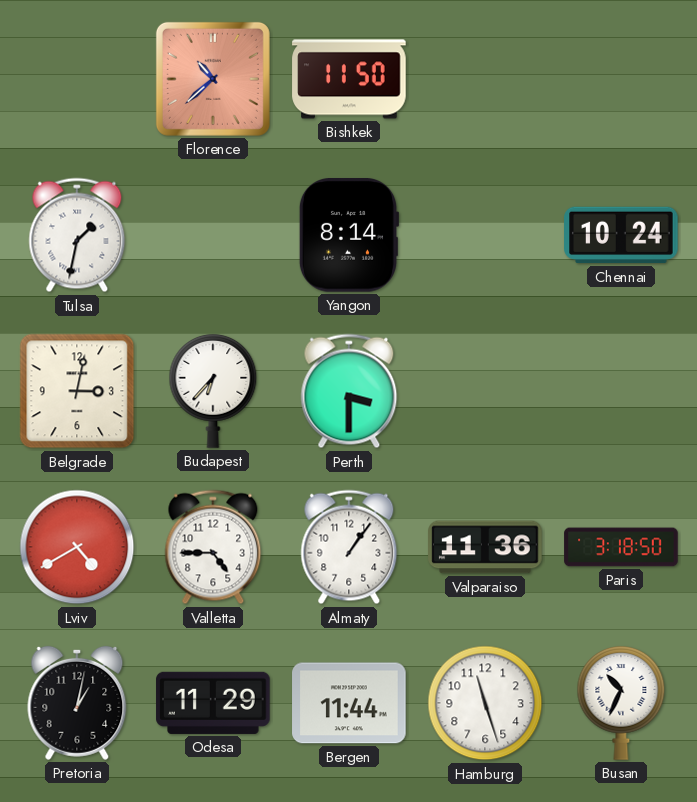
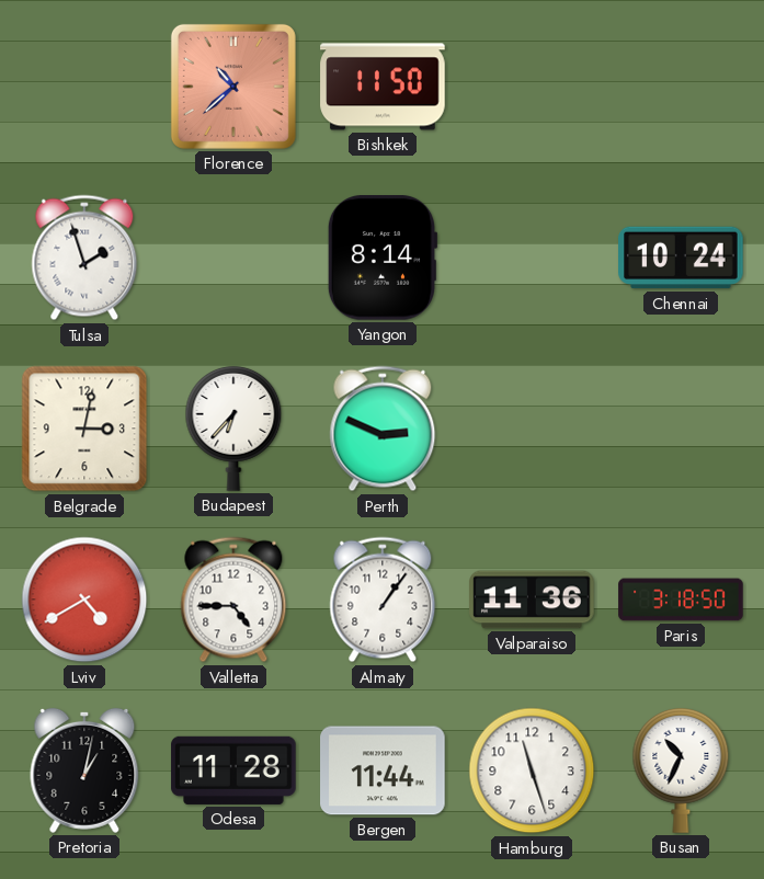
Tulsa: 1:32 -> 1:57
Perth: 3:30 -> 2:49
Odesa: 11:29 -> 11:28
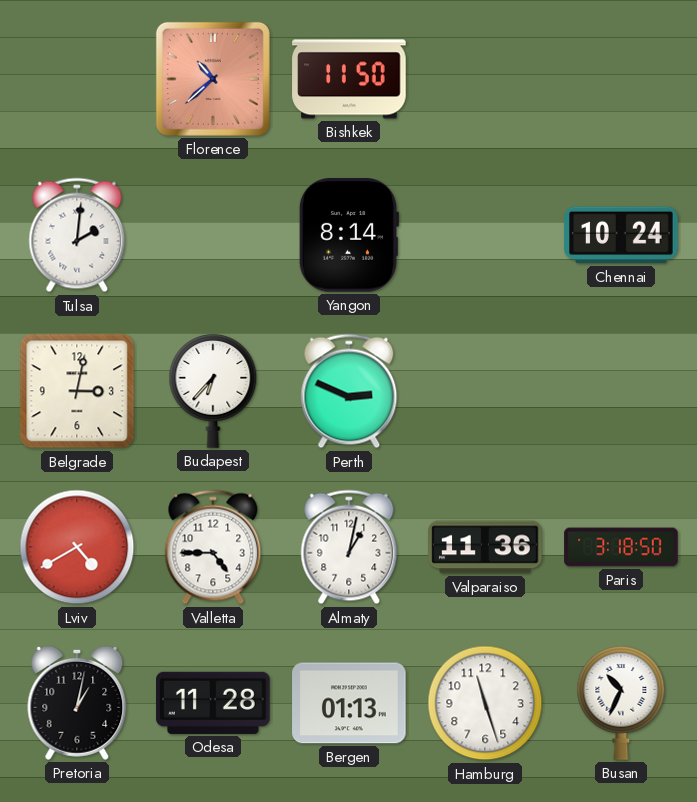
Tulsa: 1:57 -> 2:01
Almaty: 1:06 -> 1:02
Bergen: 11:44 -> 01:13
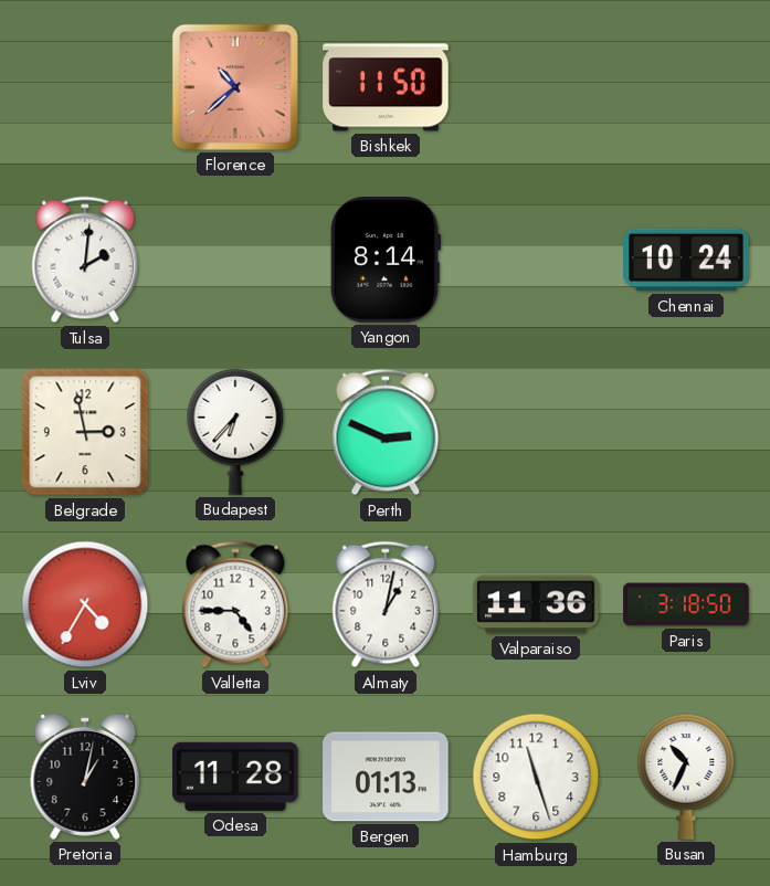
Belgrade: 3:02 -> 2:58
Lviv: 4:40 -> 4:35
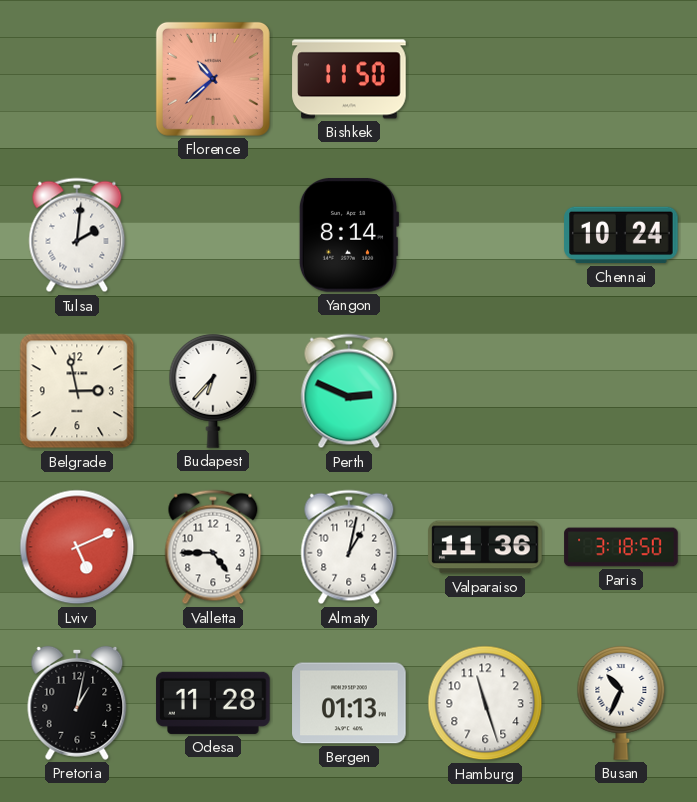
Lviv: 4:35 -> 5:11
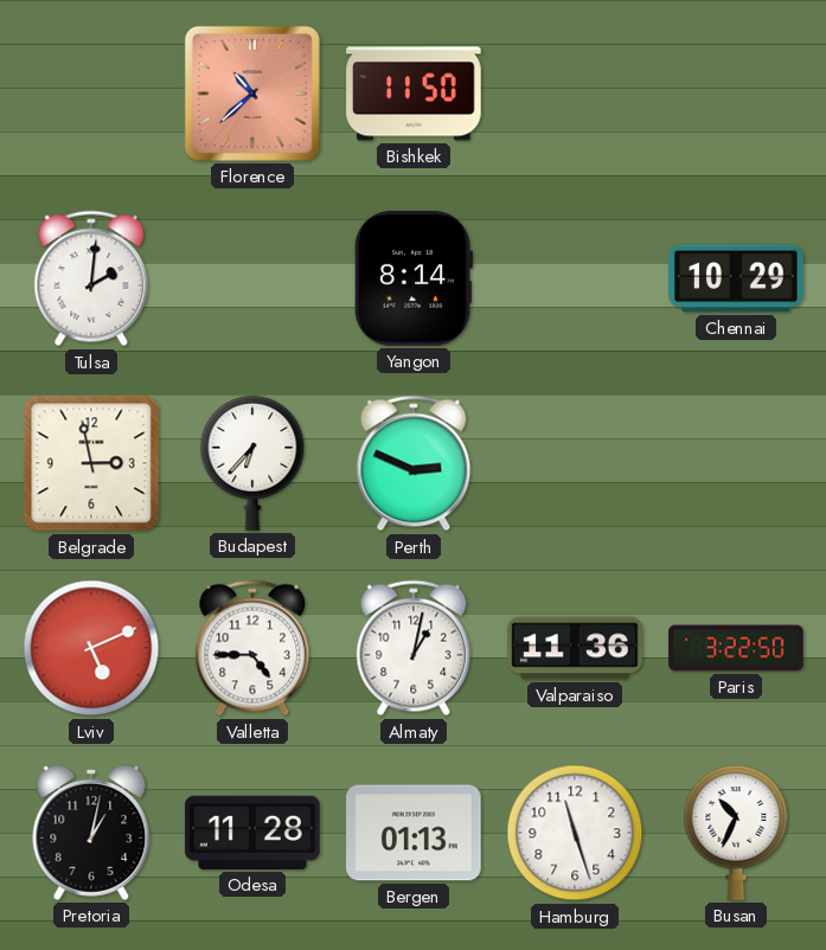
Chennai: 10:24 -> 10:29
Paris: 3:18 -> 3:22
